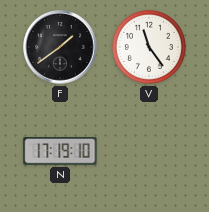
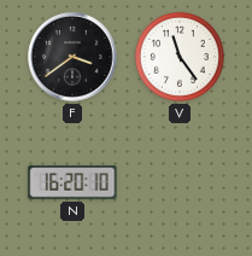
F: 1:39 -> 3:39
N: 17:19 -> 16:20
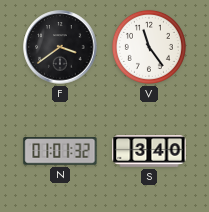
N: 16:20 -> 01:01
S: none -> 3:40
